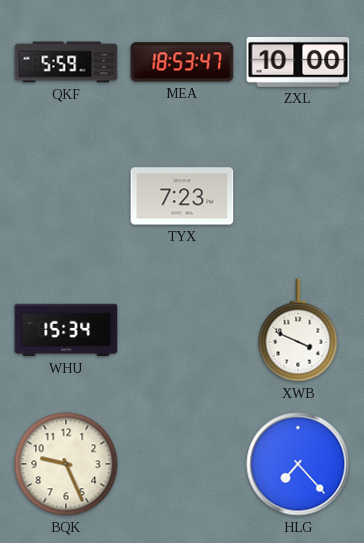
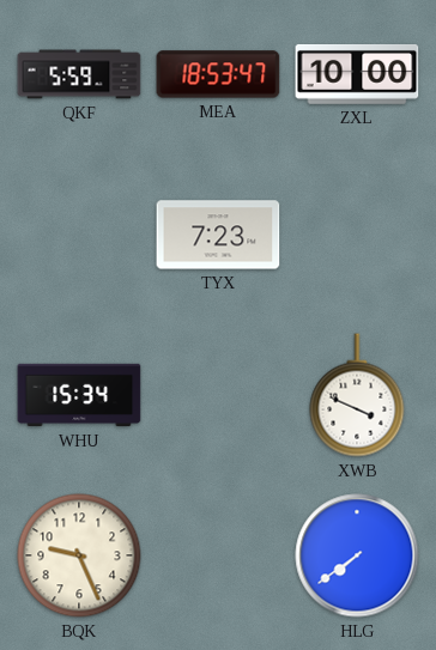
HLG: 7:23 -> 7:39
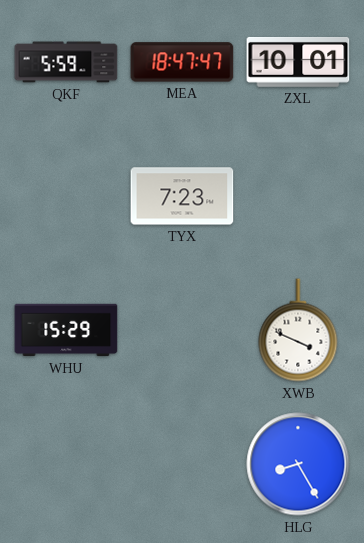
MEA: 18:53 -> 18:47
ZXL: 10:00 -> 10:01
WHU: 15:34 -> 15:29
BQK: 9:26 -> none
HLG: 7:39 -> 8:25
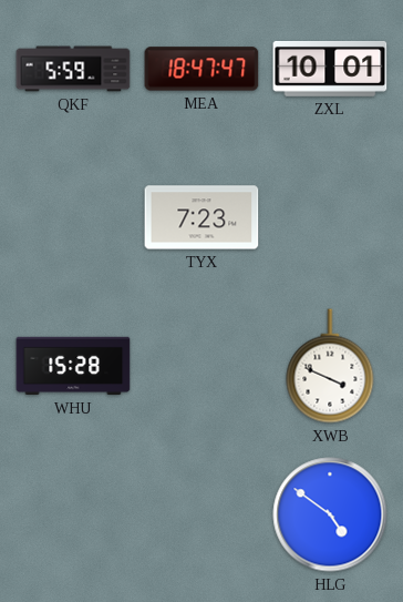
WHU: 15:29 -> 15:28
HLG: 8:25 -> 4:51
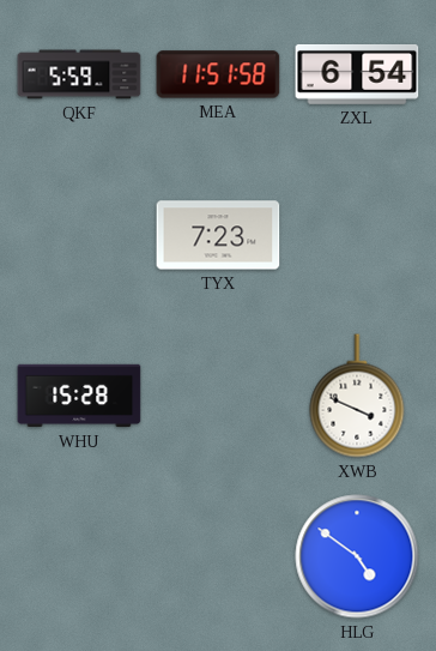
MEA: 18:47 -> 11:51
ZXL: 10:01 -> 6:54
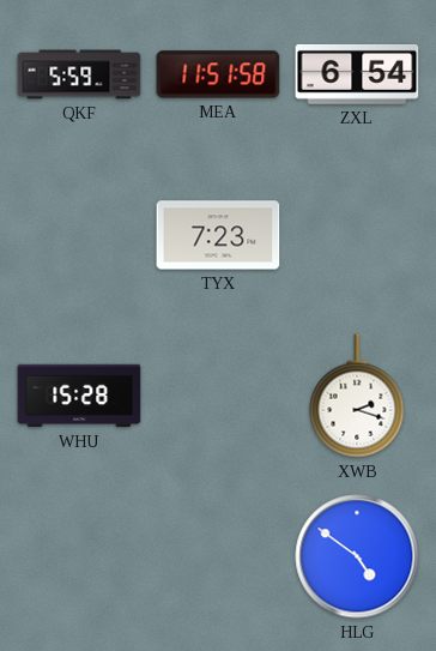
XWB: 3:49 -> 2:18
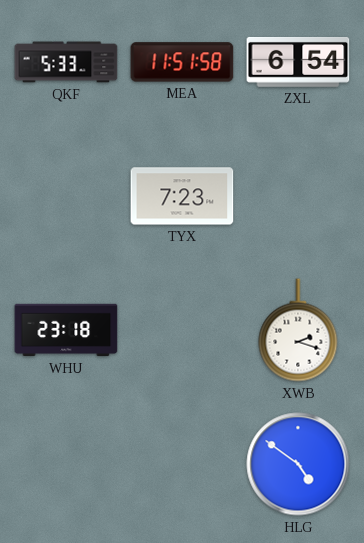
QKF: 5:59 -> 5:33
WHU: 15:28 -> 23:18
